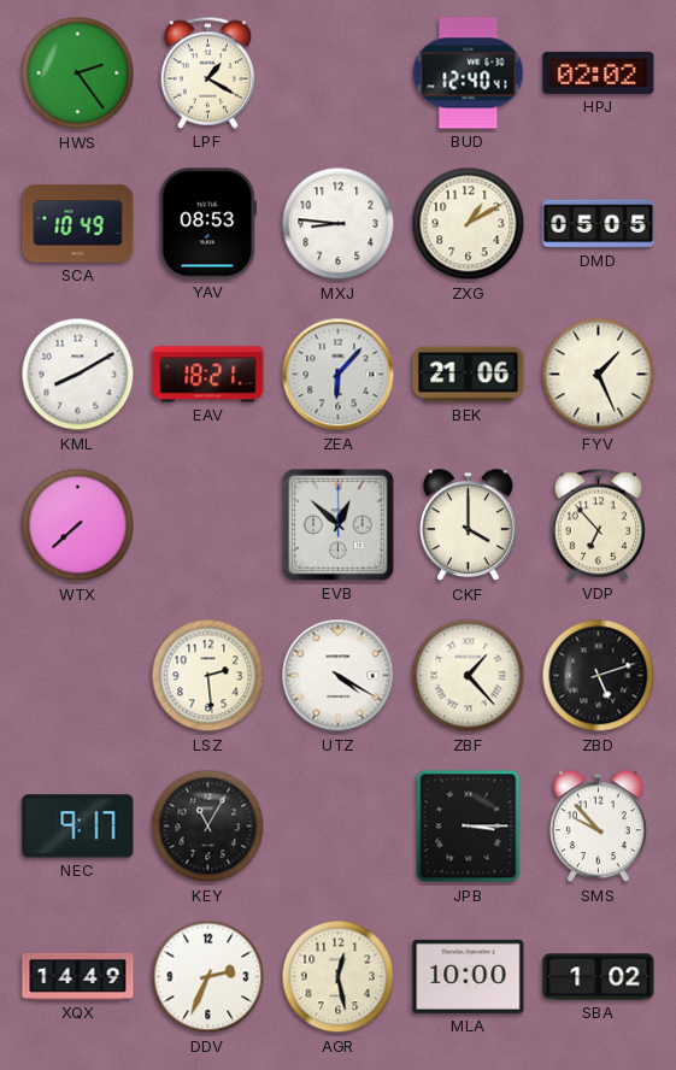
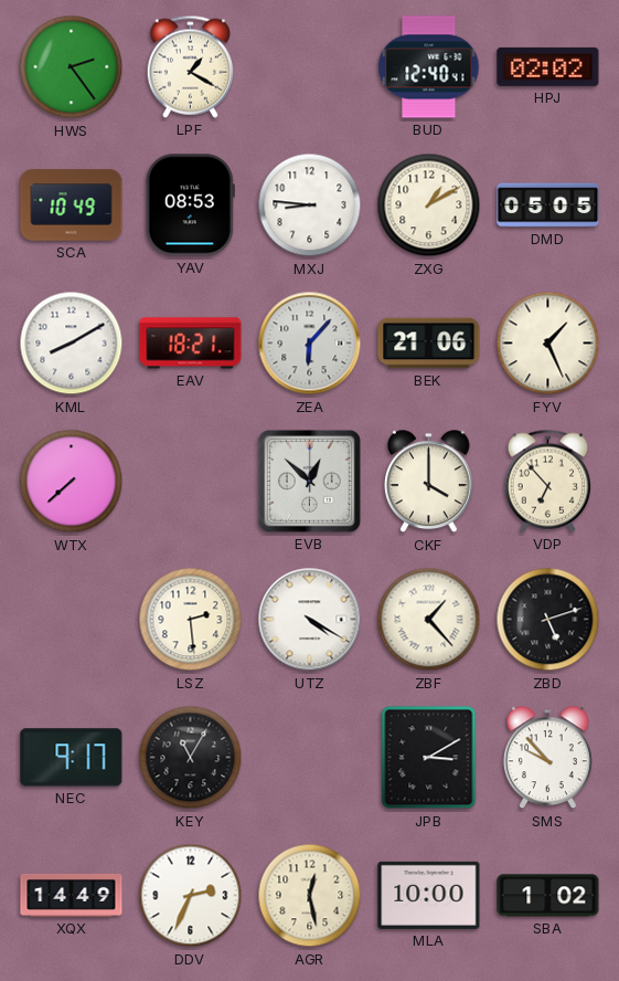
JPB: 3:15 -> 3:10
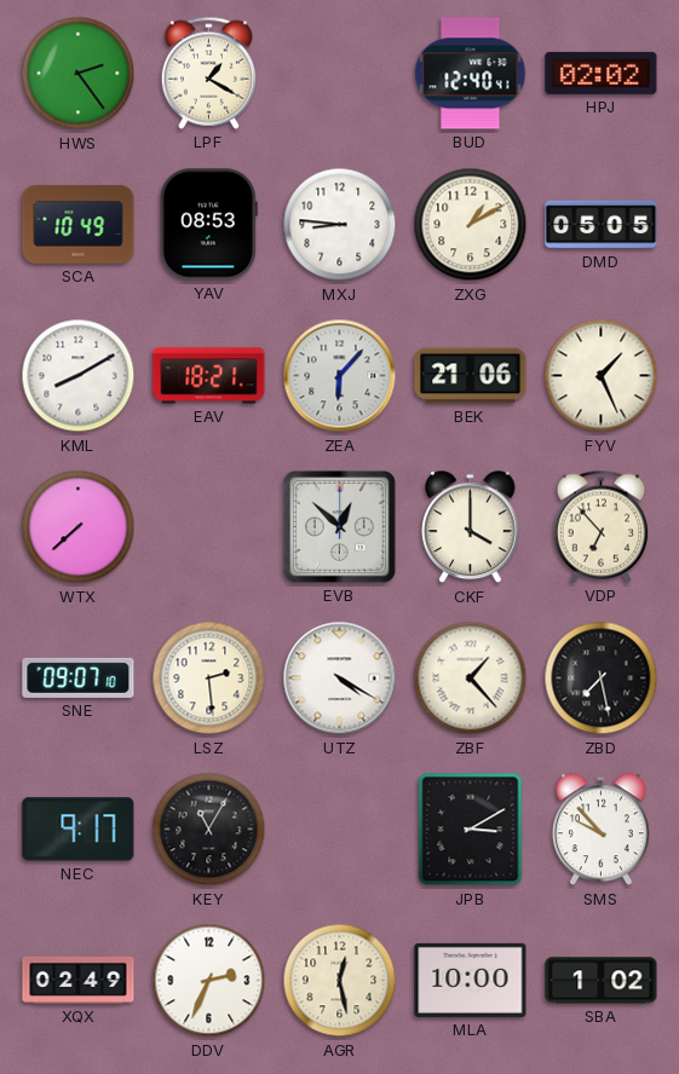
SNE: none -> 09:07
ZBD: 5:12 -> 7:28
XQX: 14:49 -> 02:49
